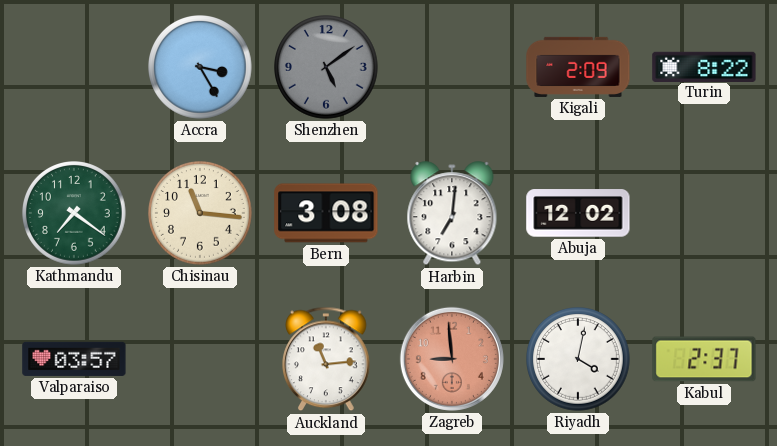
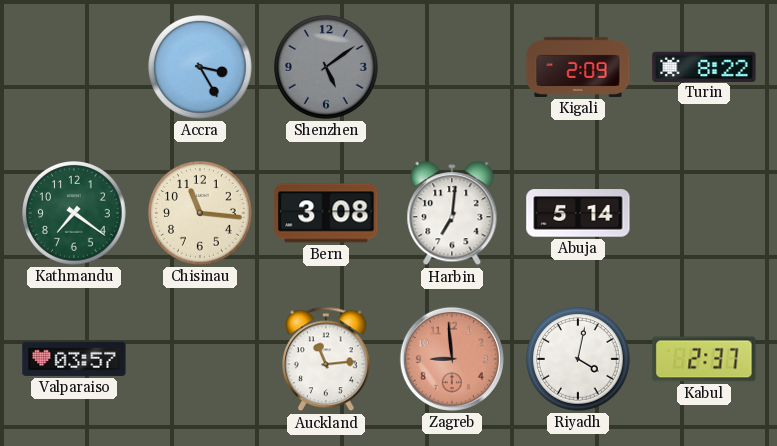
Abuja: 12:02 -> 5:14
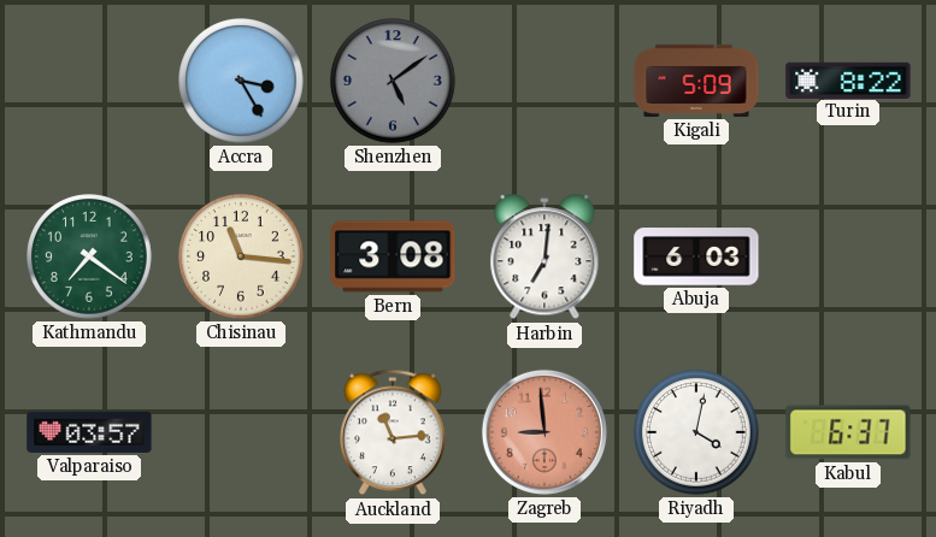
Kigali: 2:09 -> 5:09
Abuja: 5:14 -> 6:03
Kabul: 2:37 -> 6:37
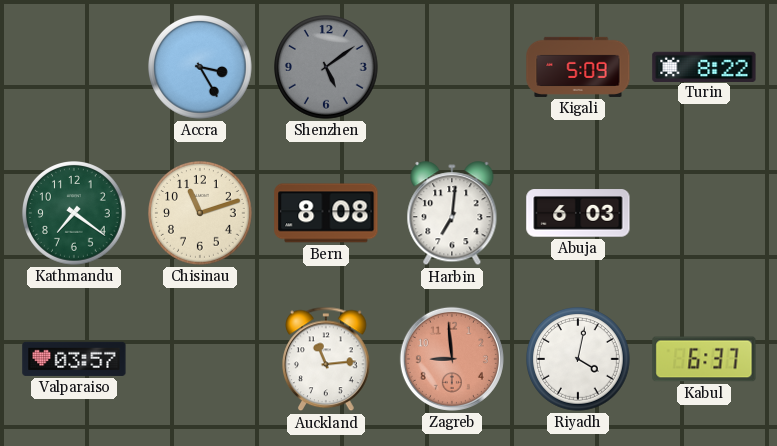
Chisinau: 11:16 -> 11:12
Bern: 3:08 -> 8:08
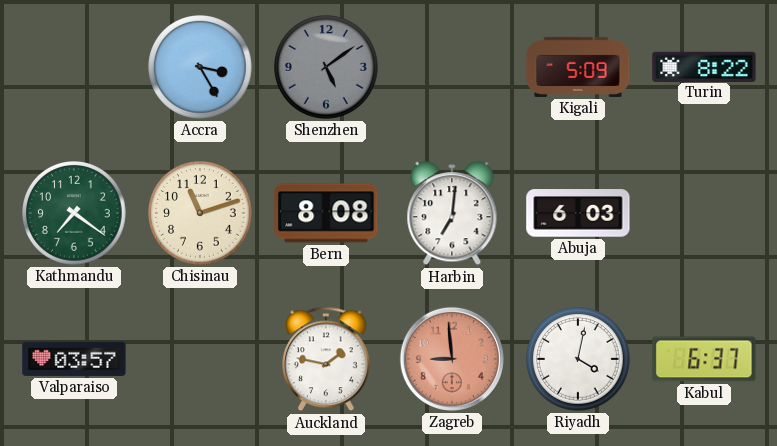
Auckland: 11:14 -> 1:47
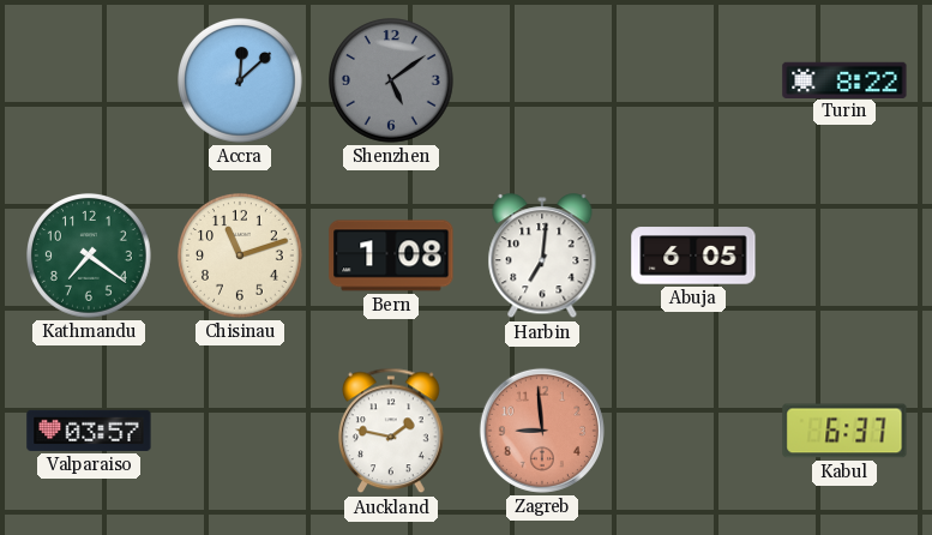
Accra: 3:25 -> 12:08
Kigali: 5:09 -> none
Bern: 8:08 -> 1:08
Abuja: 6:03 -> 6:05
Riyadh: 4:02 -> none
